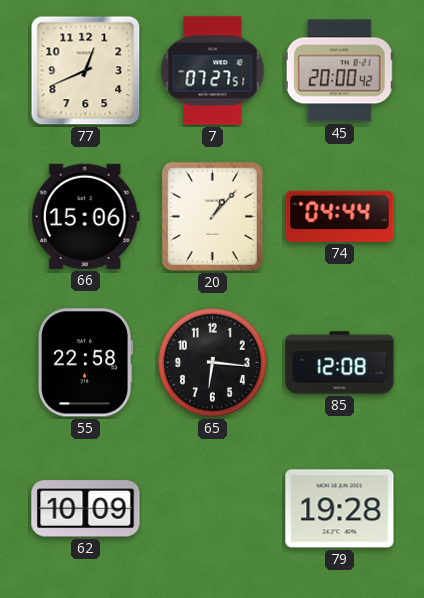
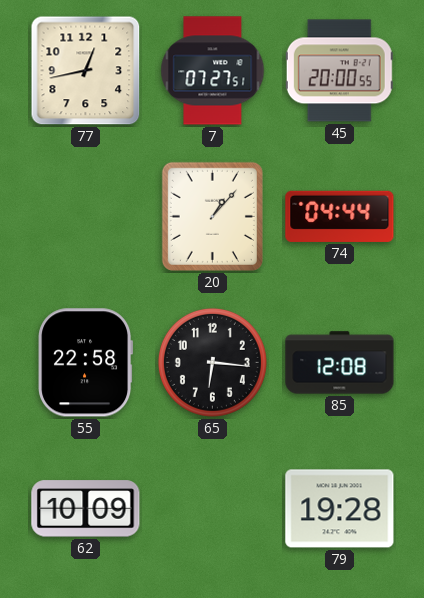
77: 12:41 -> 12:43
45: 20:00:42 -> 20:00:55
66: 15:06 -> none
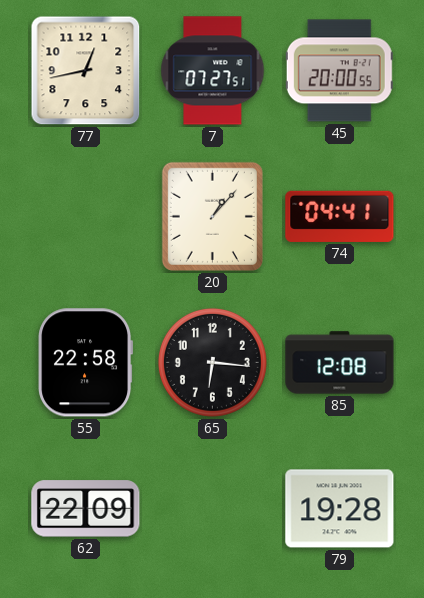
74: 04:44 -> 04:41
62: 10:09 -> 22:09
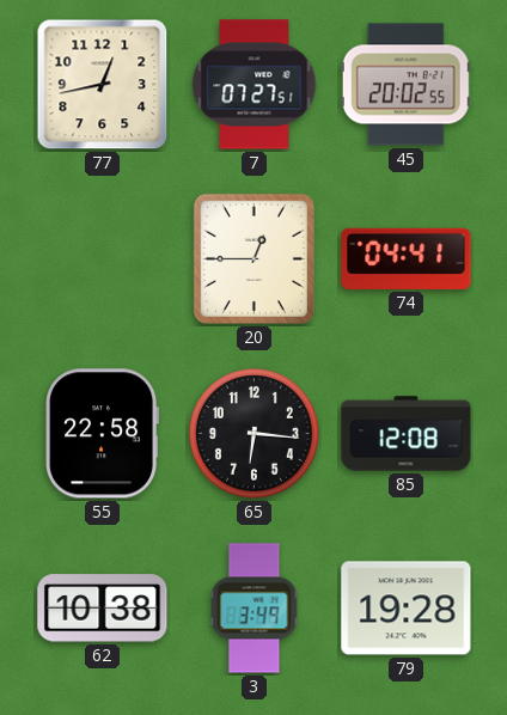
45: 20:00 -> 20:02
20: 1:07 -> 12:45
62: 22:09 -> 10:38
3: none -> 3:49
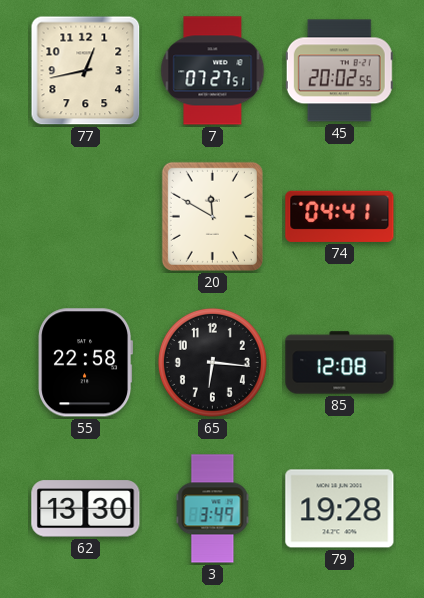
20: 12:45 -> 11:50
62: 10:38 -> 13:30
